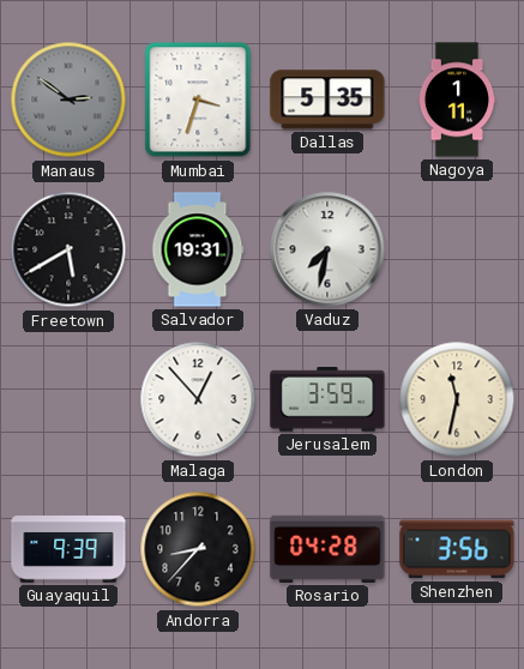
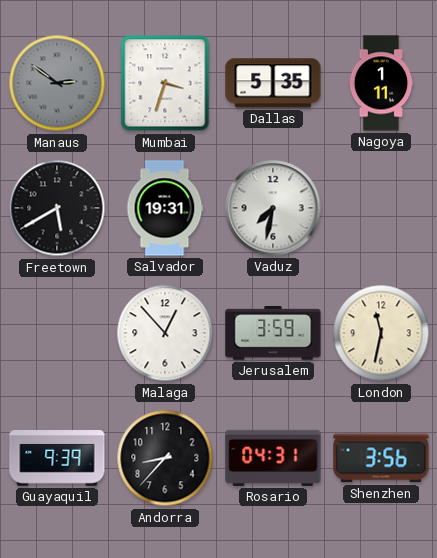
Rosario: 04:28 -> 04:31
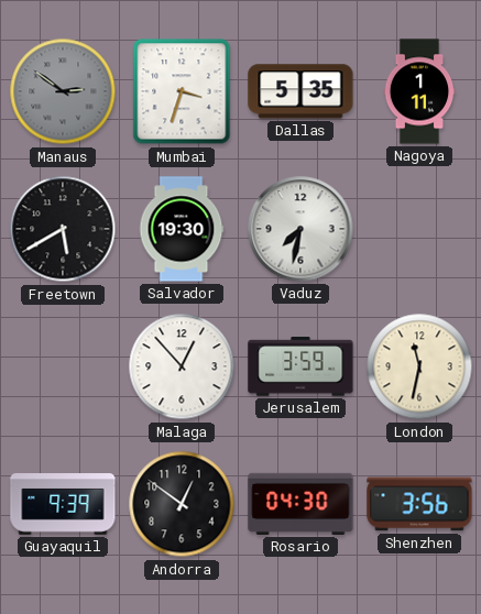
Salvador: 19:31 -> 19:30
Andorra: 8:37 -> 12:51
Rosario: 04:31 -> 04:30
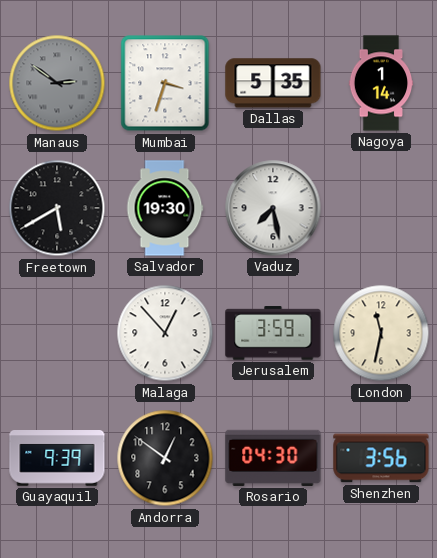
Nagoya: 1:11 -> 1:14
Vaduz: 7:32 -> 7:28
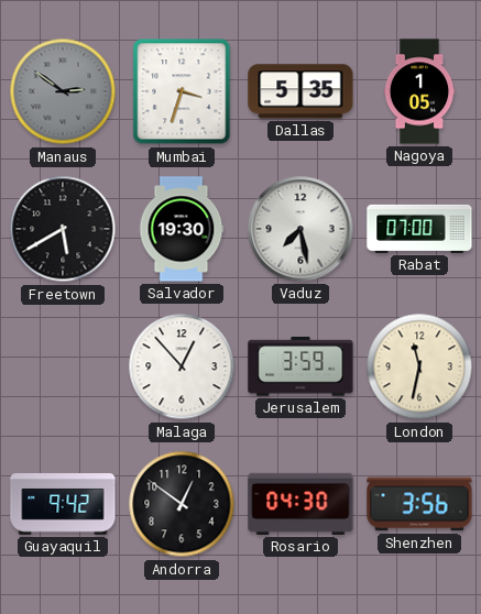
Nagoya: 1:14 -> 1:05
Rabat: none -> 07:00
Guayaquil: 9:39 -> 9:42
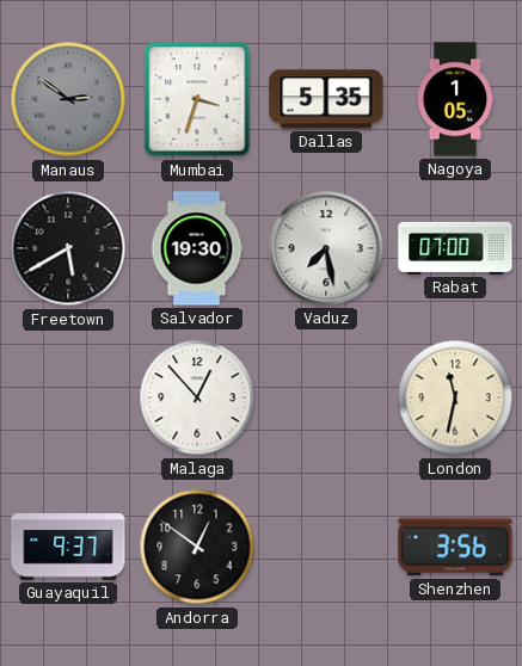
Jerusalem: 3:59 -> none
Guayaquil: 9:42 -> 9:37
Rosario: 04:30 -> none
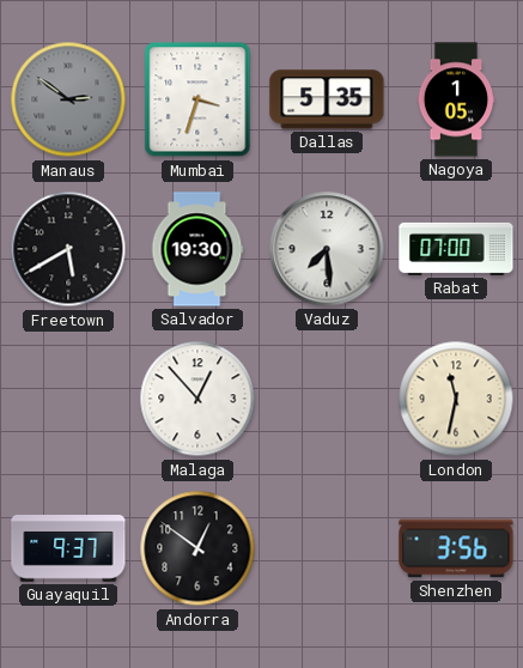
Vaduz: 7:28 -> 7:29
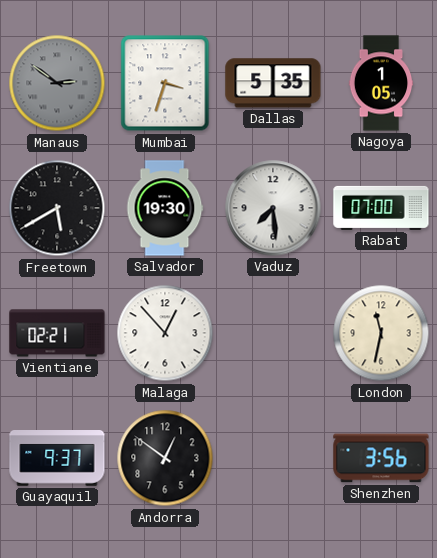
Vientiane: none -> 02:21
